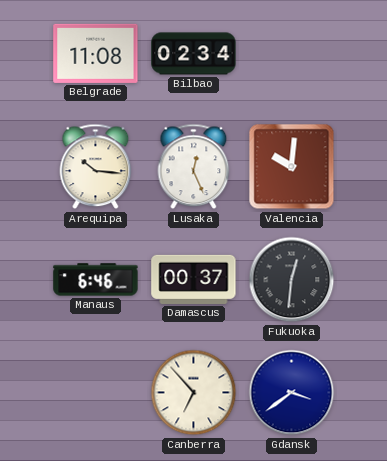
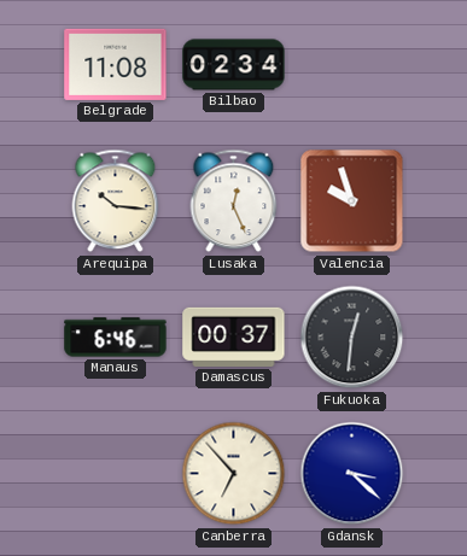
Valencia: 10:01 -> 9:57
Gdansk: 3:39 -> 3:22
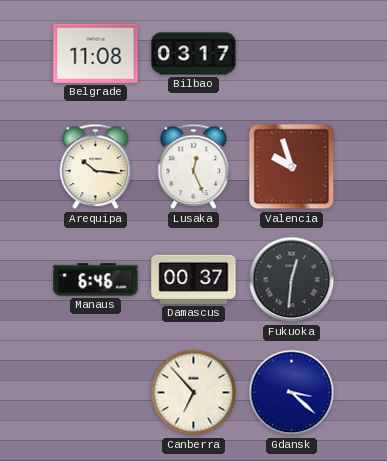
Bilbao: 02:34 -> 03:17
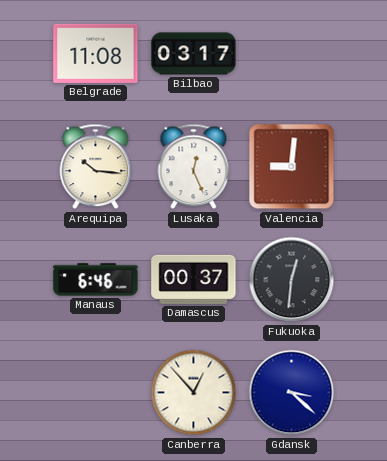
Valencia: 9:57 -> 9:01
Canberra: 6:53 -> 12:53
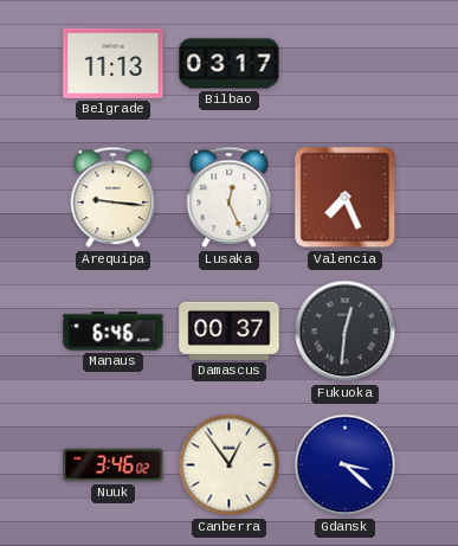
Belgrade: 11:08 -> 11:13
Arequipa: 10:16 -> 9:16
Valencia: 9:01 -> 7:26
Nuuk: none -> 3:46
Canberra: 12:53 -> 12:54
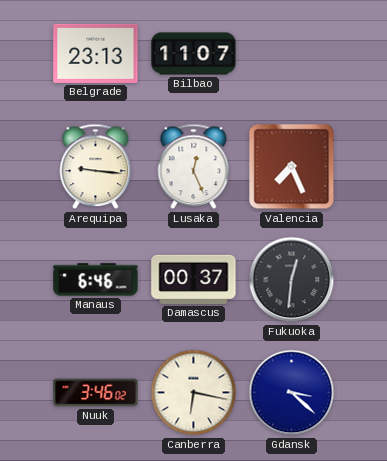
Belgrade: 11:13 -> 23:13
Bilbao: 03:17 -> 11:07
Canberra: 12:54 -> 6:17
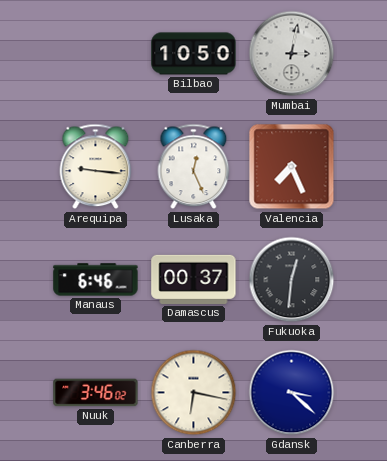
Belgrade: 23:13 -> none
Bilbao: 11:07 -> 10:50
Mumbai: none -> 3:02
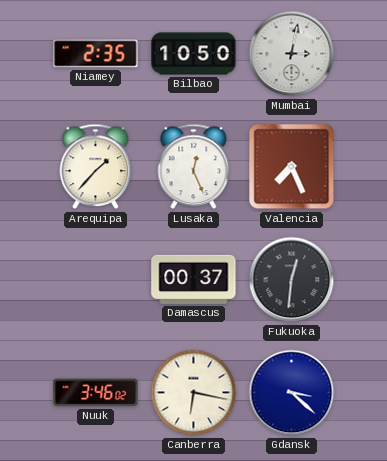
Niamey: none -> 2:35
Arequipa: 9:16 -> 1:37
Manaus: 6:46 -> none
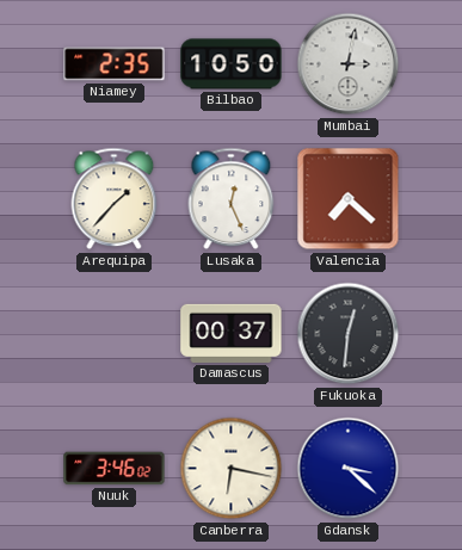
Valencia: 7:26 -> 7:22
